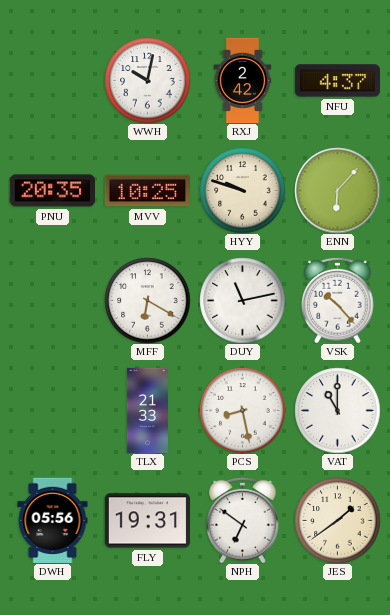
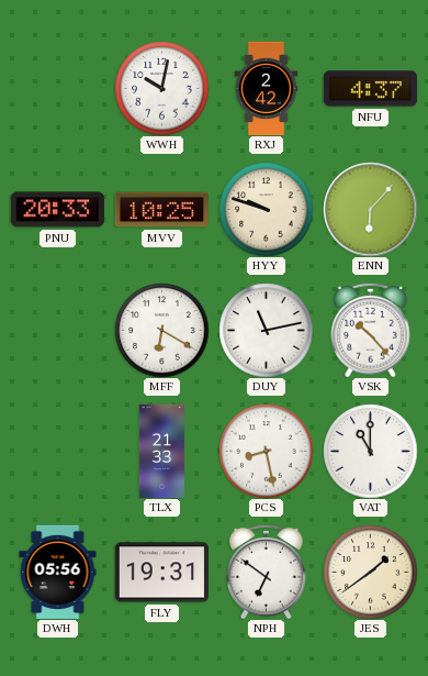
PNU: 20:35 -> 20:33
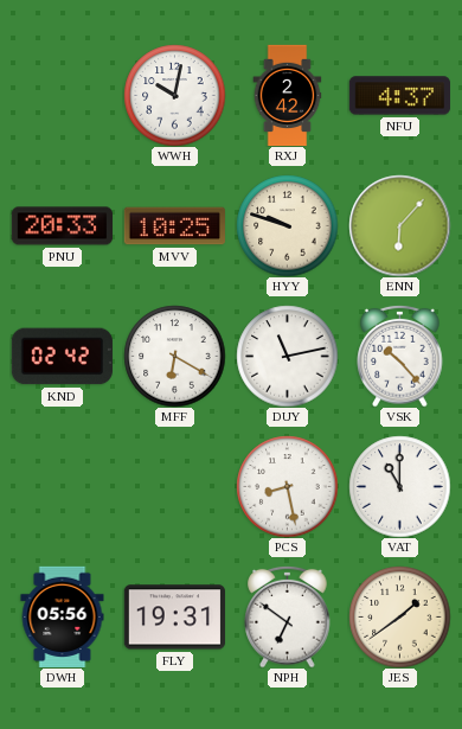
KND: none -> 02:42
TLX: 21:33 -> none
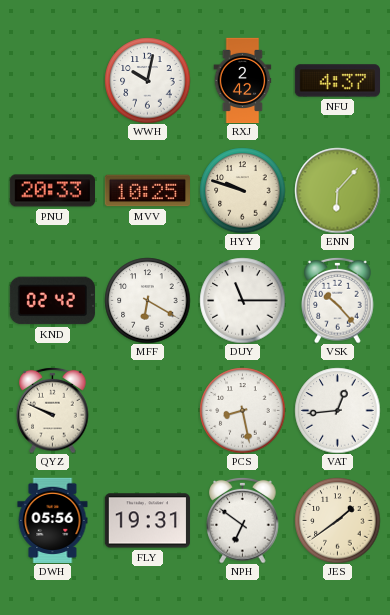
DUY: 11:13 -> 11:15
QYZ: none -> 9:49
VAT: 11:00 -> 12:44
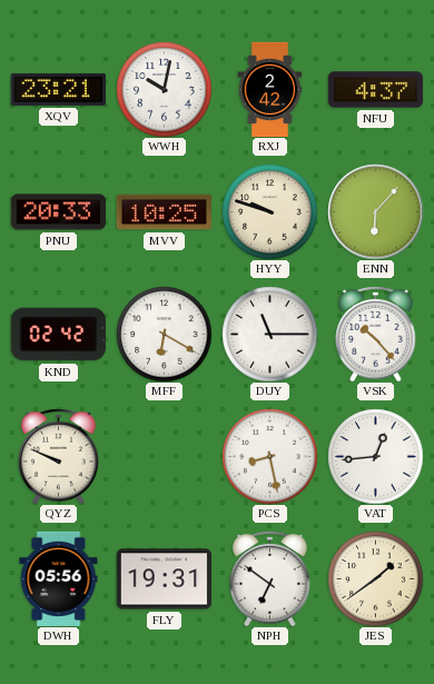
XQV: none -> 23:21
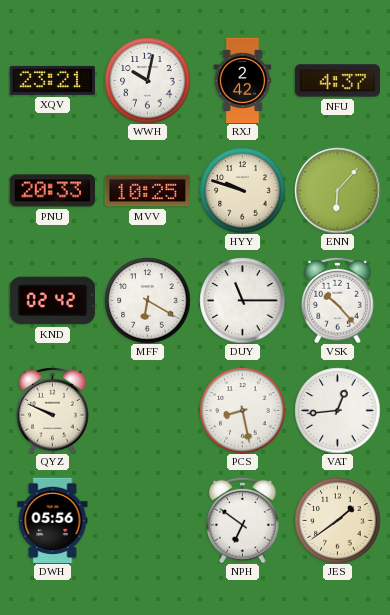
FLY: 19:31 -> none
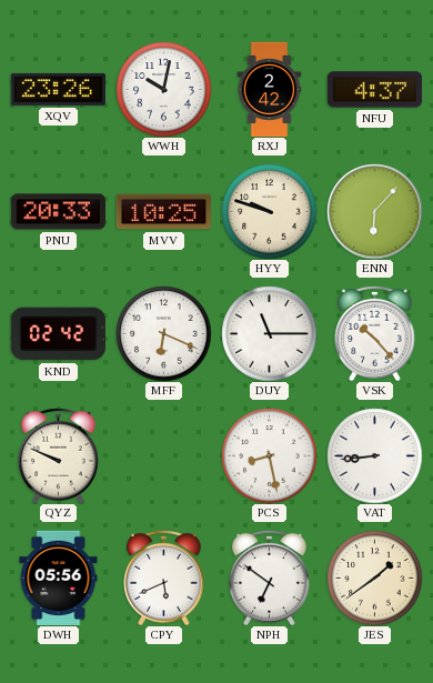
XQV: 23:21 -> 23:26
MFF: 6:20 -> 6:19
VAT: 12:44 -> 8:44
CPY: none -> 5:41
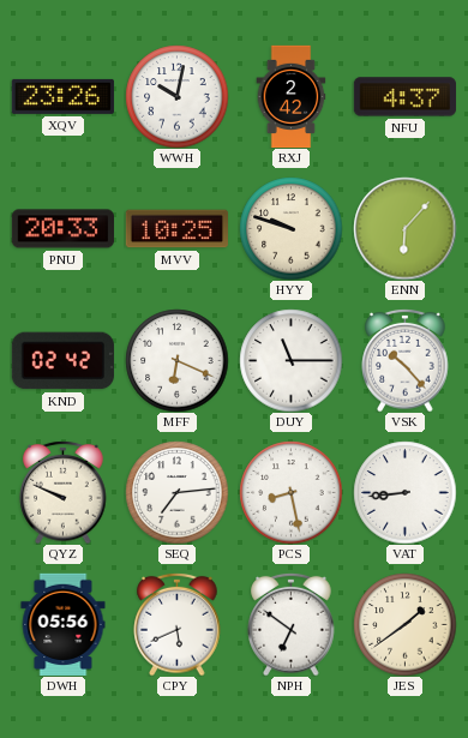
SEQ: none -> 7:14
